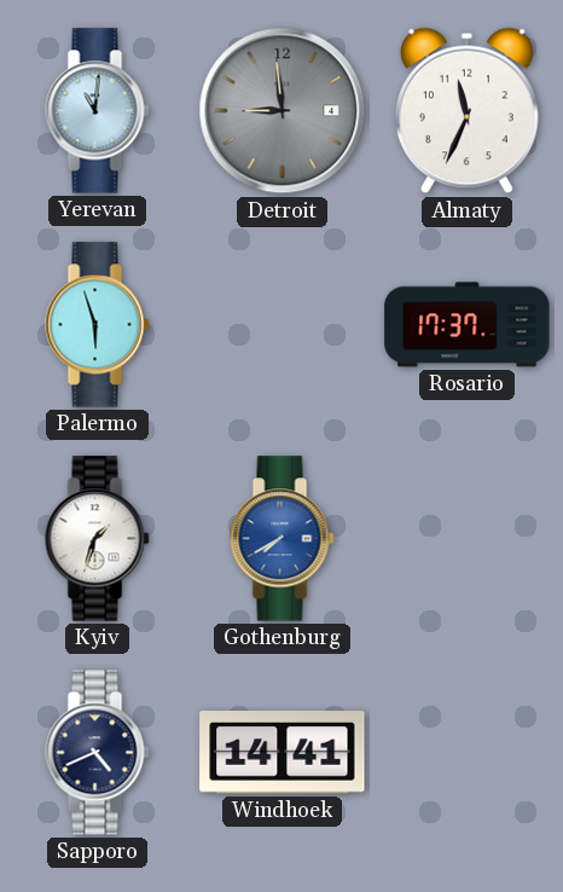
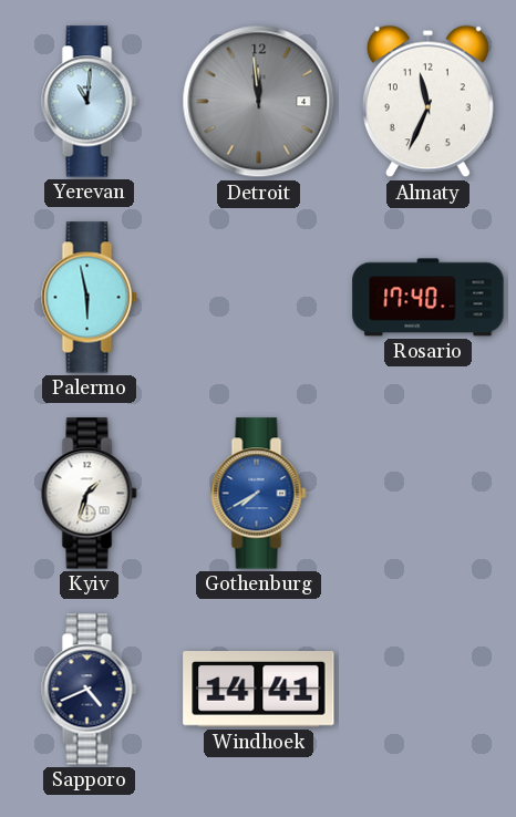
Detroit: 8:59 -> 11:59
Palermo: 5:57 -> 5:58
Rosario: 17:37 -> 17:40
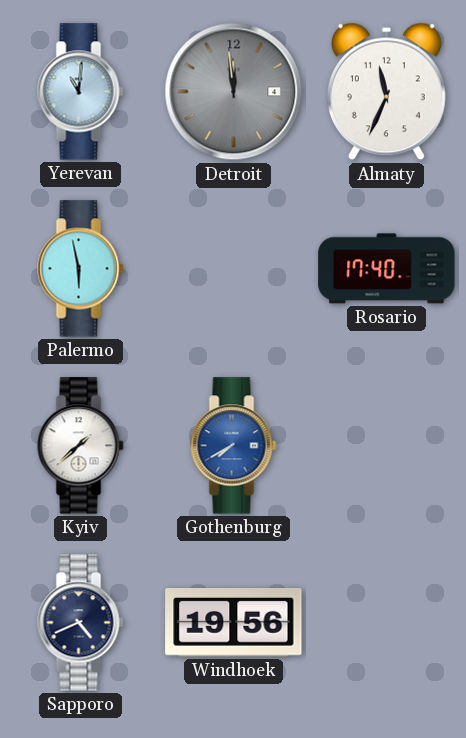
Kyiv: 1:33 -> 1:38
Windhoek: 14:41 -> 19:56
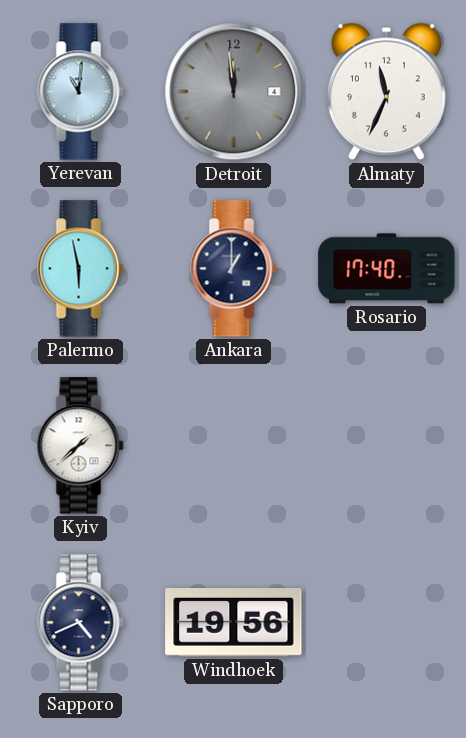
Ankara: none -> 1:00
Gothenburg: 7:40 -> none
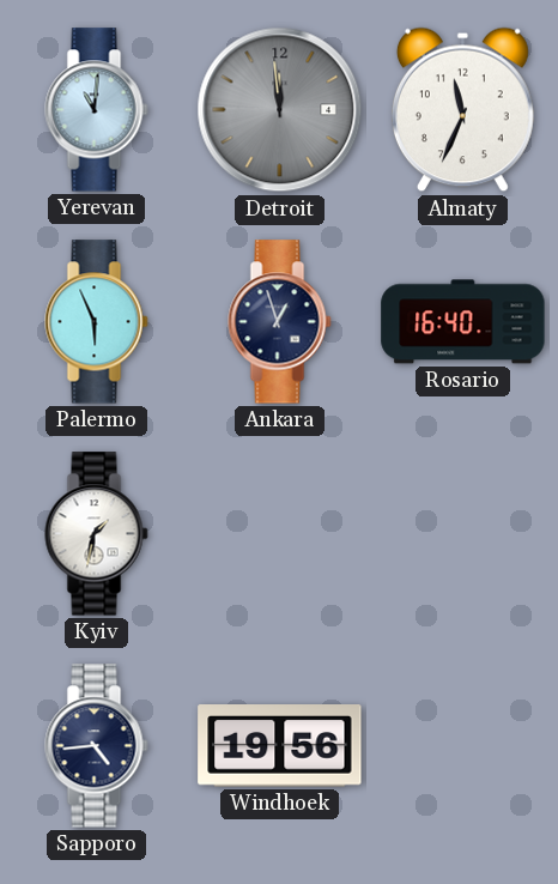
Palermo: 5:58 -> 5:56
Ankara: 1:00 -> 12:57
Rosario: 17:40 -> 16:40
Kyiv: 1:38 -> 1:32
Sapporo: 4:41 -> 4:44
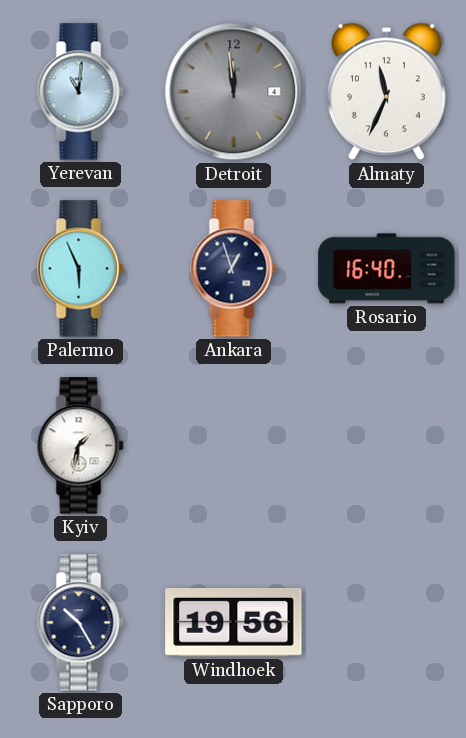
Sapporo: 4:44 -> 10:25
